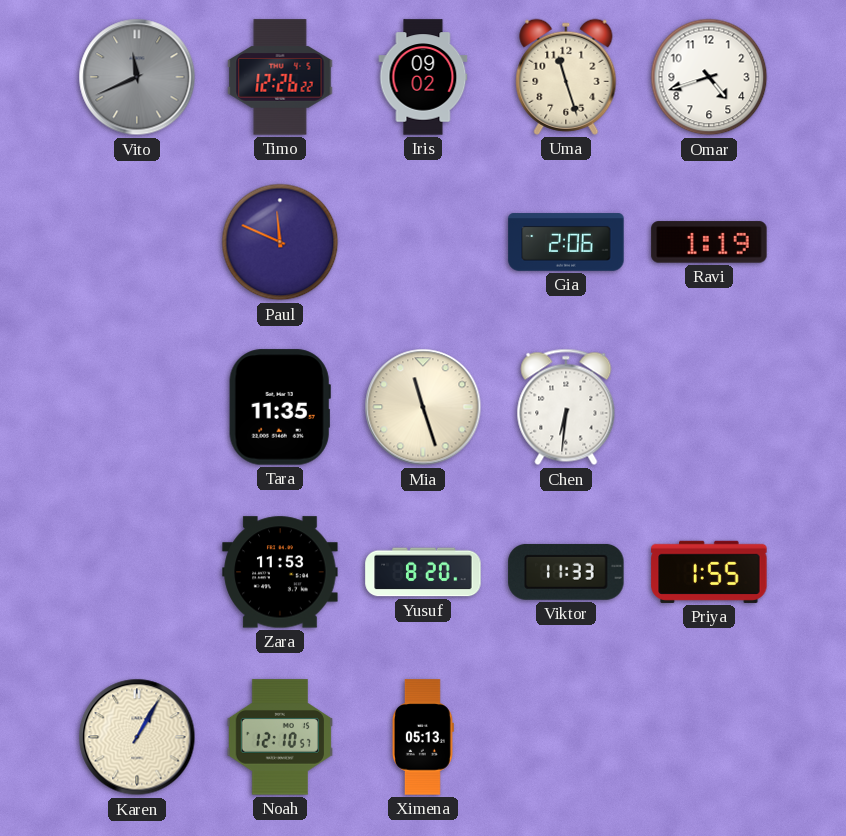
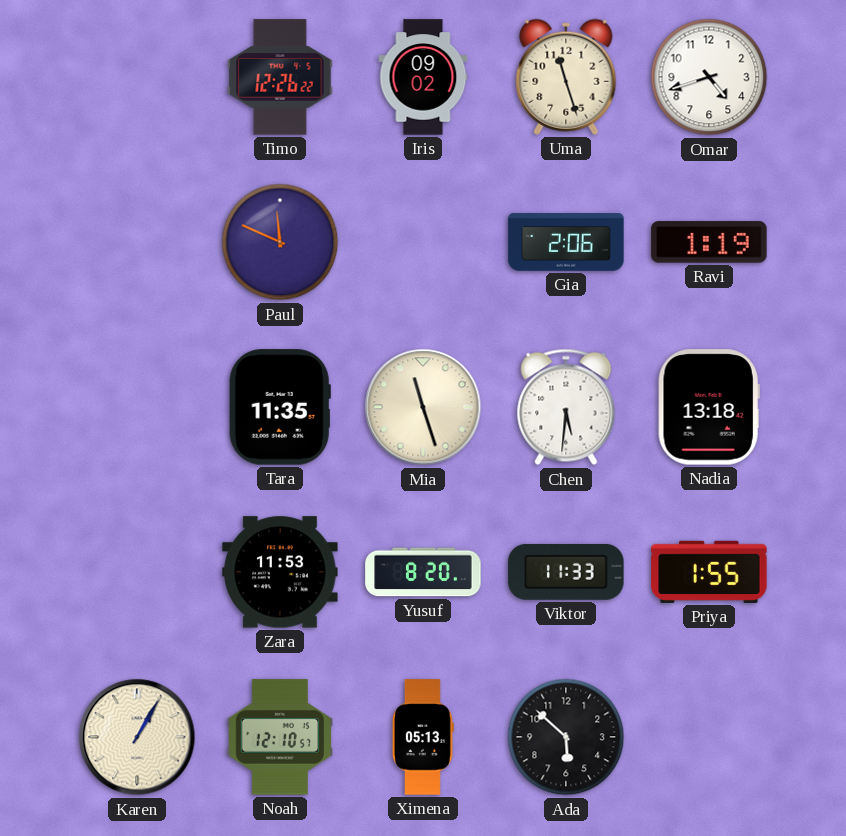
Vito: 11:41 -> none
Chen: 6:31 -> 5:31
Nadia: none -> 13:18
Ada: none -> 5:52
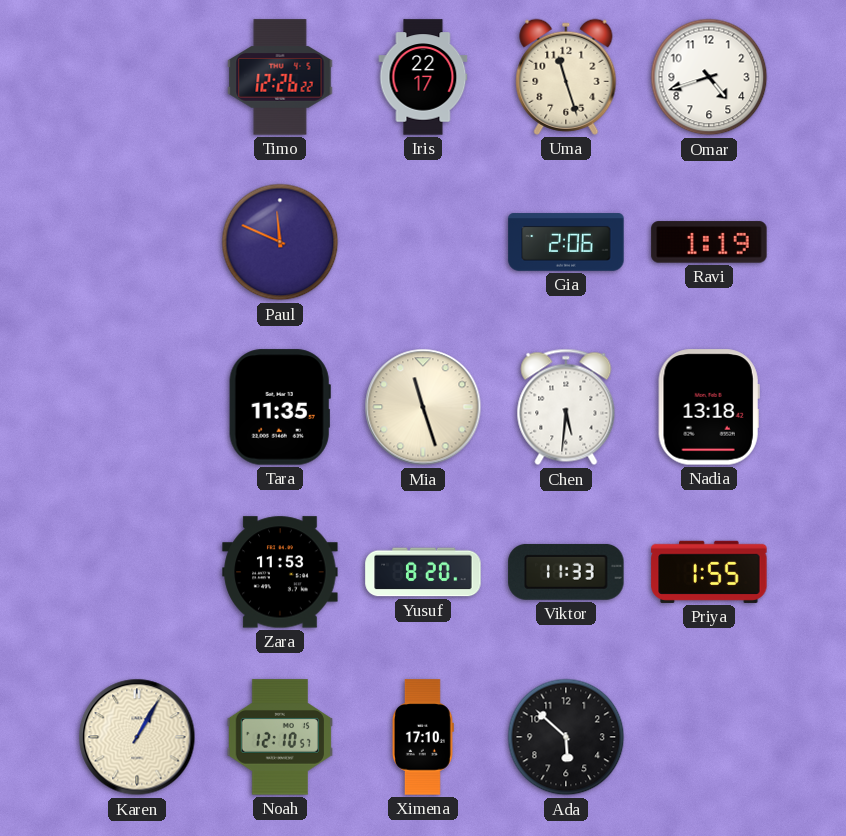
Iris: 09:02 -> 22:17
Ximena: 05:13 -> 17:10
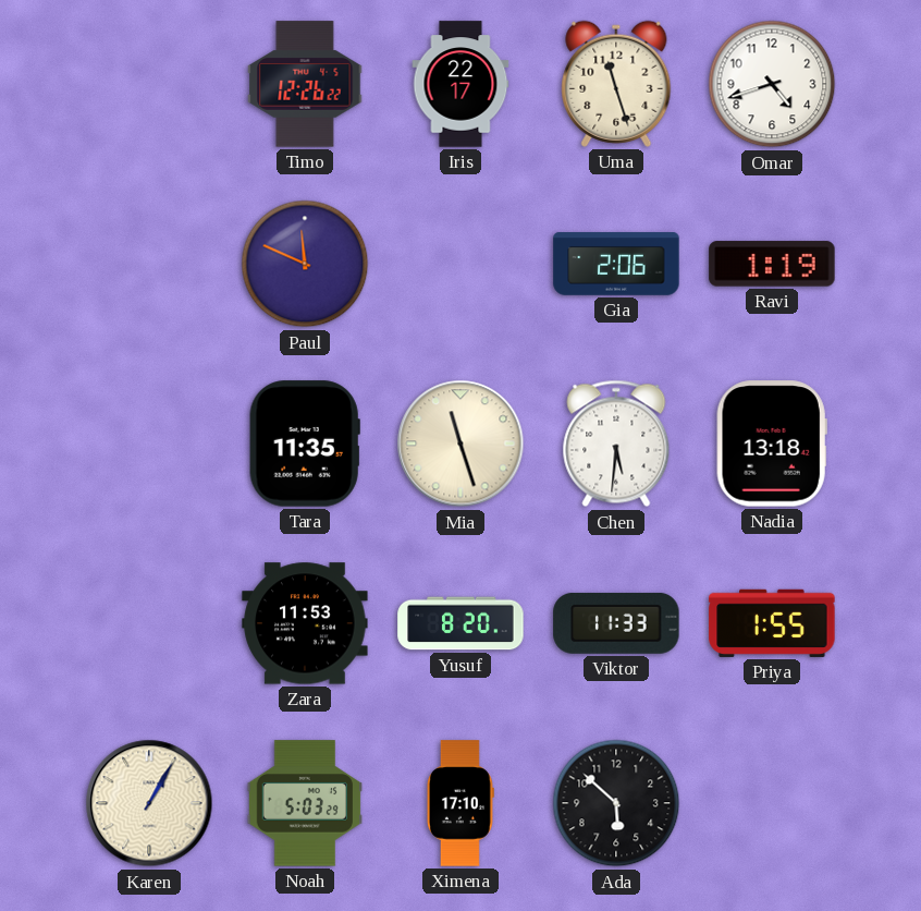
Noah: 12:10 -> 5:03
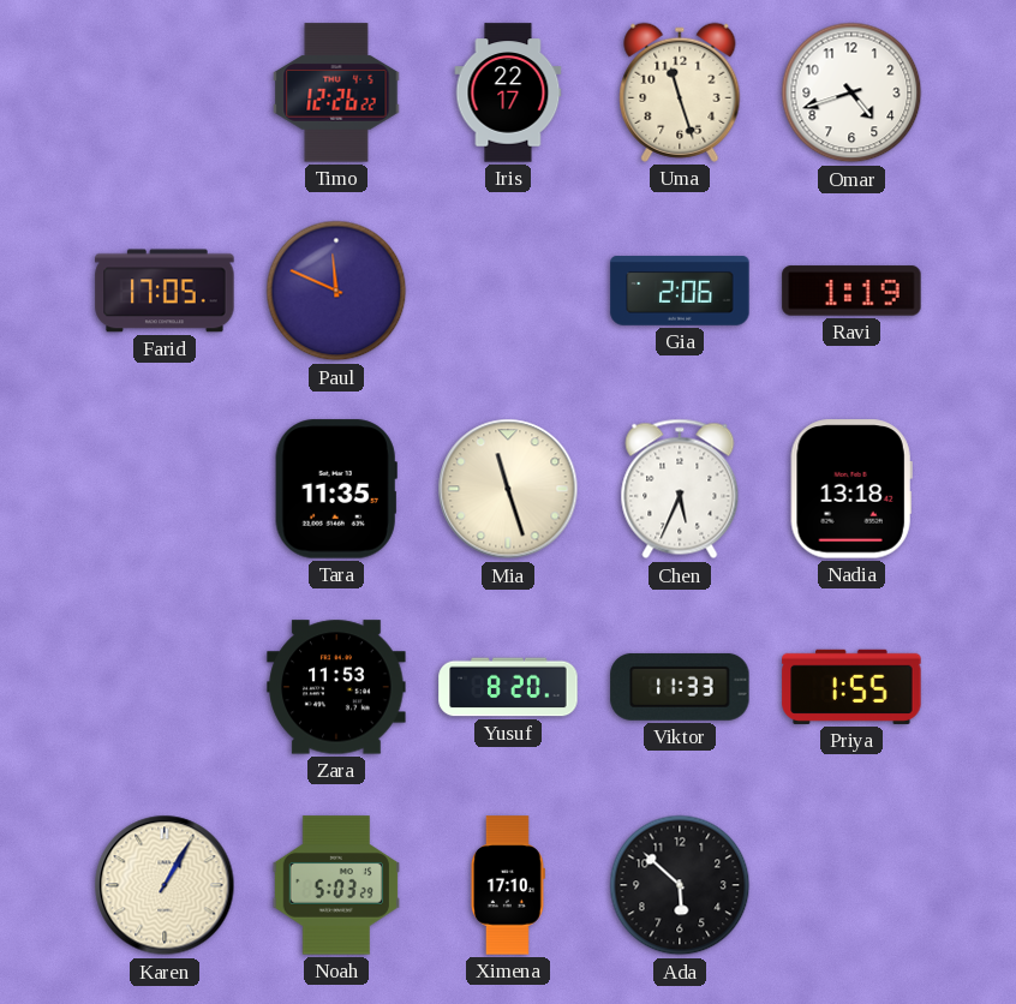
Farid: none -> 17:05
Chen: 5:31 -> 5:34
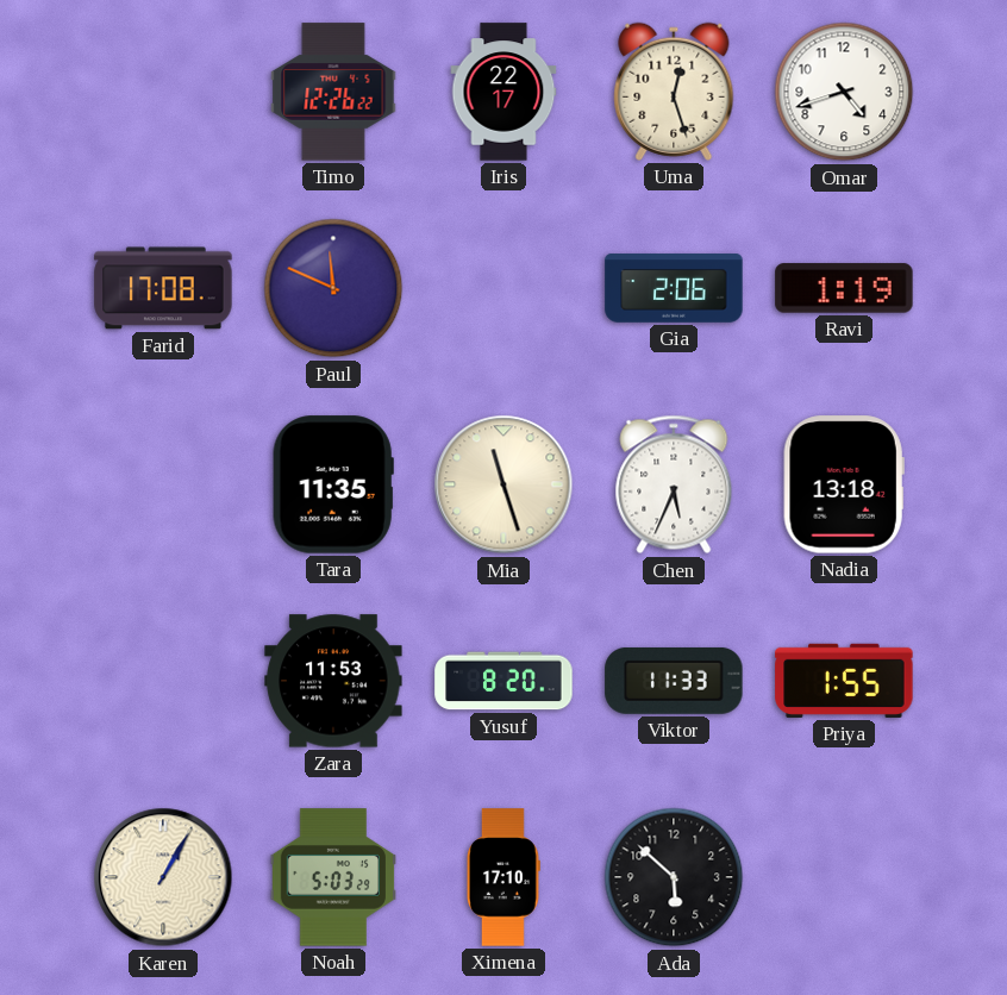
Uma: 11:27 -> 12:27
Farid: 17:05 -> 17:08
